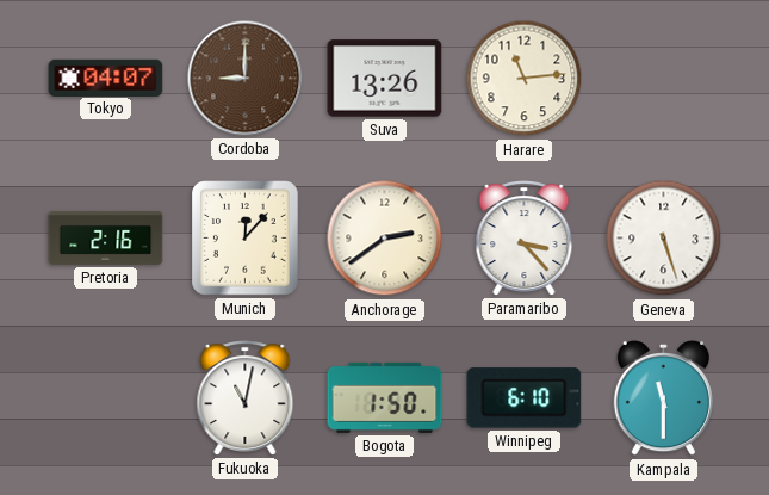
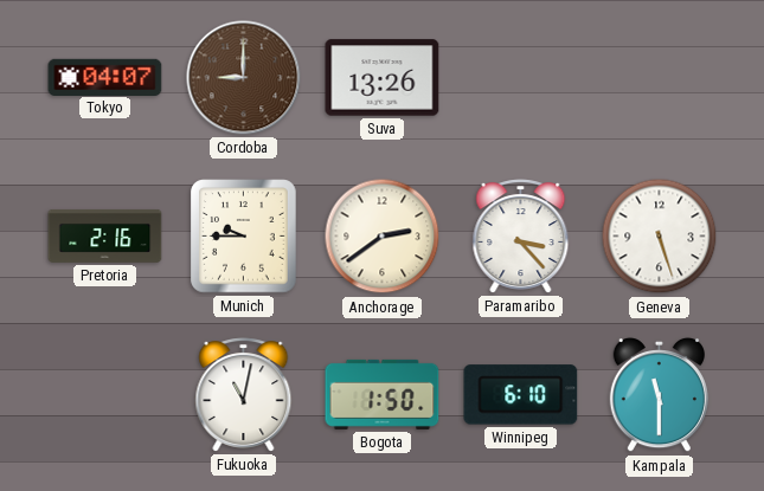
Harare: 11:14 -> none
Munich: 12:07 -> 9:45
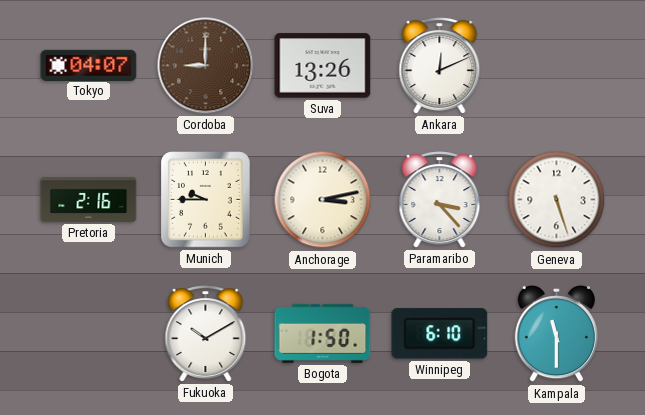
Ankara: none -> 12:11
Anchorage: 2:39 -> 3:13
Fukuoka: 11:02 -> 10:10
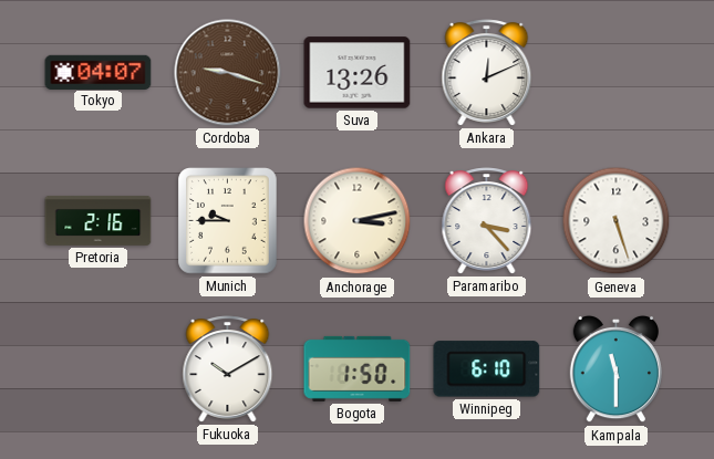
Cordoba: 9:00 -> 9:18
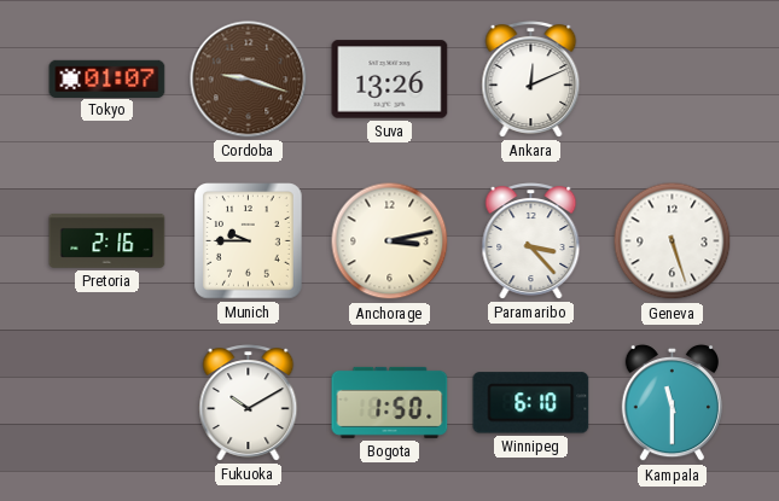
Tokyo: 04:07 -> 01:07
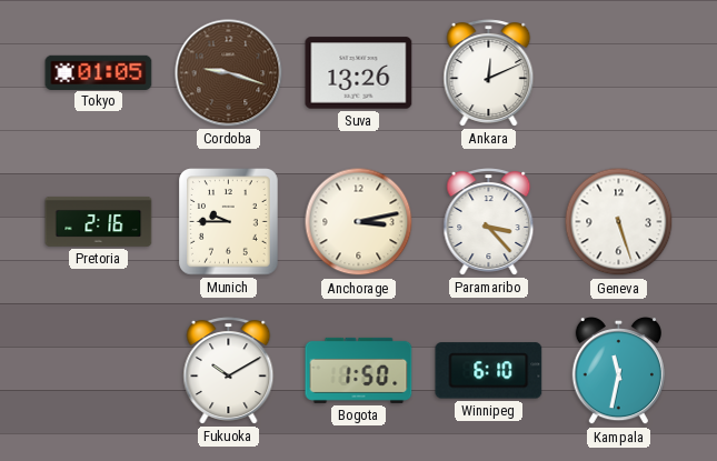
Tokyo: 01:07 -> 01:05
Kampala: 11:30 -> 11:32
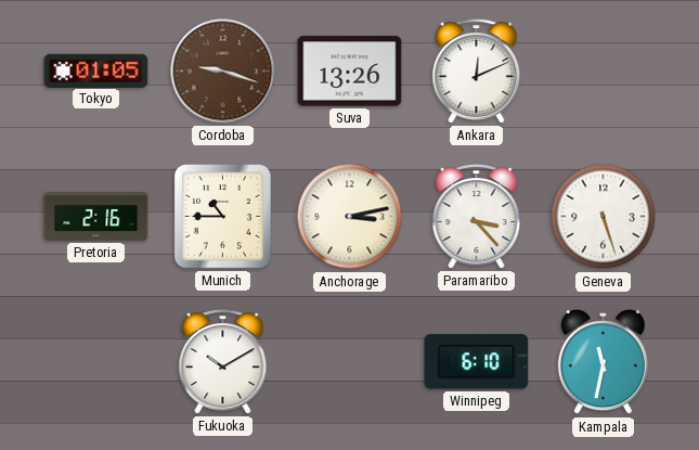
Munich: 9:45 -> 10:45
Bogota: 1:50 -> none
